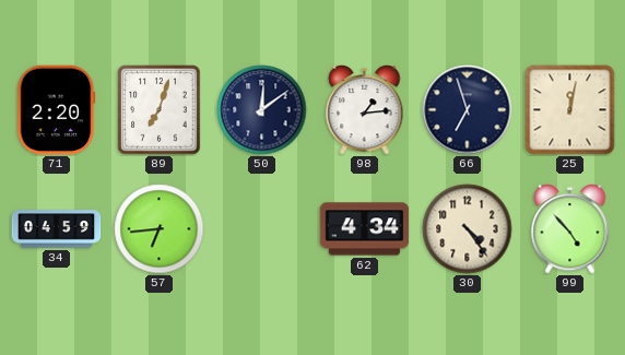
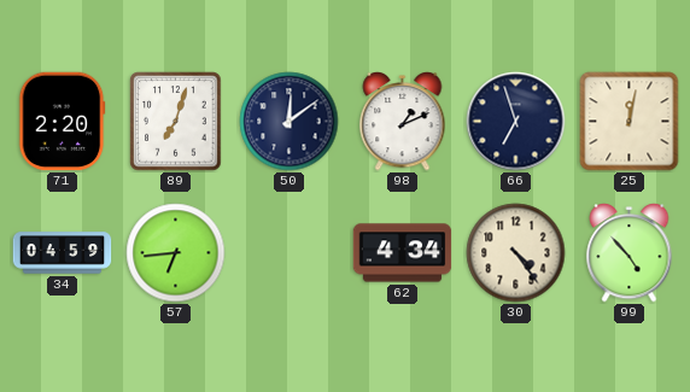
98: 1:14 -> 1:11
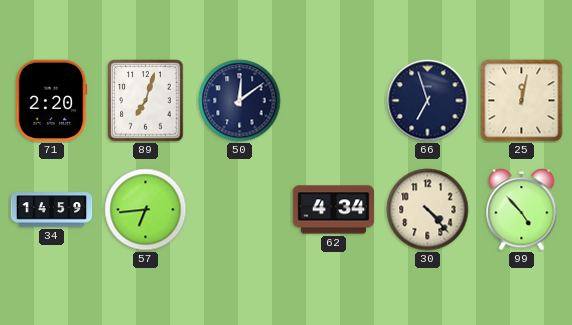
98: 1:11 -> none
34: 04:59 -> 14:59
30: 4:24 -> 4:23
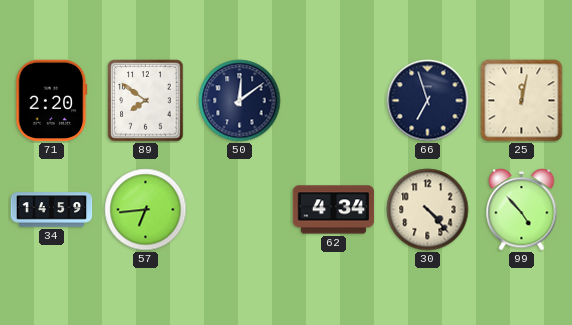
89: 7:03 -> 7:51
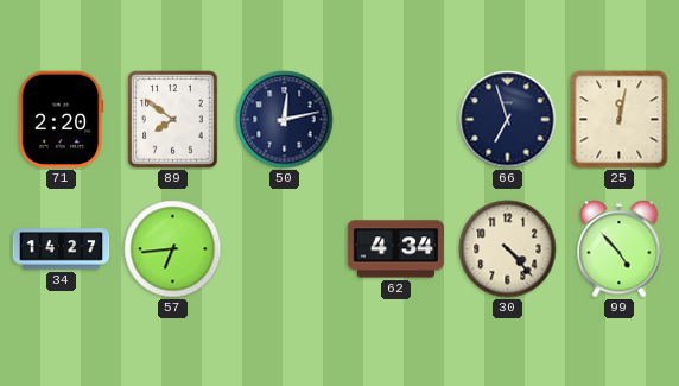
50: 12:09 -> 12:13
34: 14:59 -> 14:27
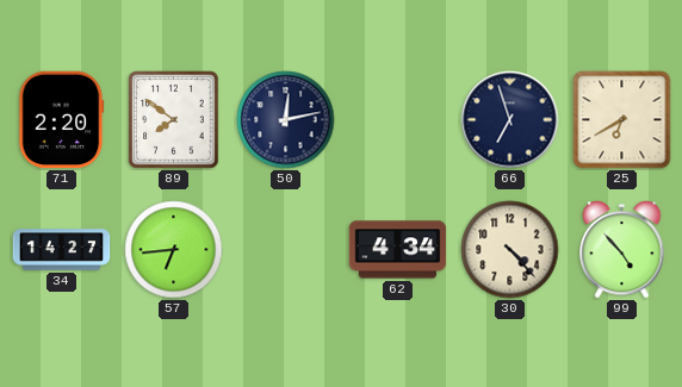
25: 12:02 -> 6:40
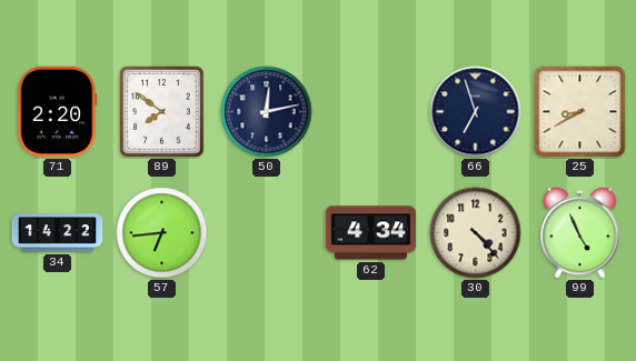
25: 6:40 -> 8:40
34: 14:27 -> 14:22
99: 4:53 -> 4:56
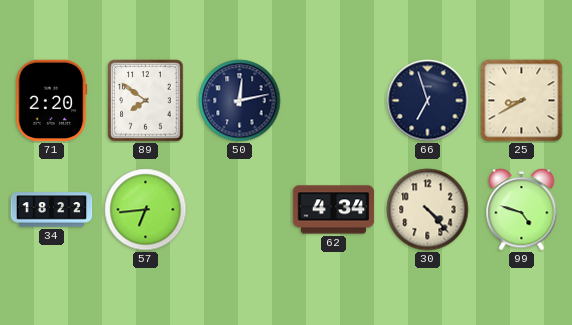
34: 14:22 -> 18:22
99: 4:56 -> 4:48
